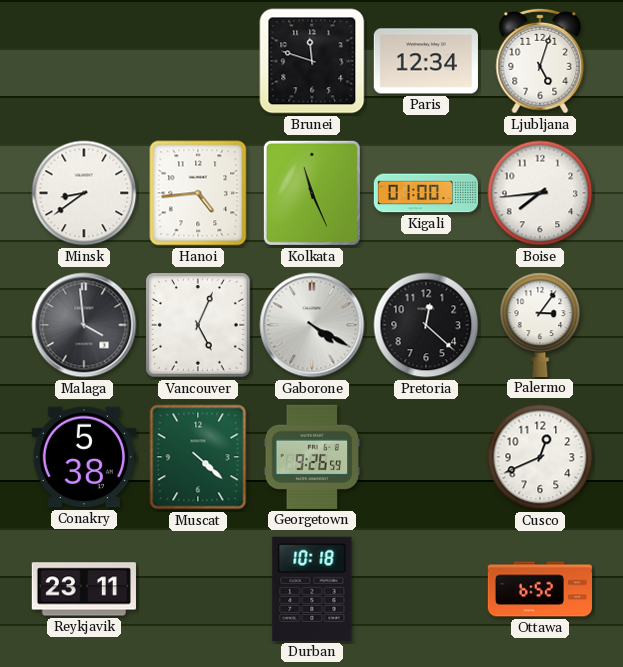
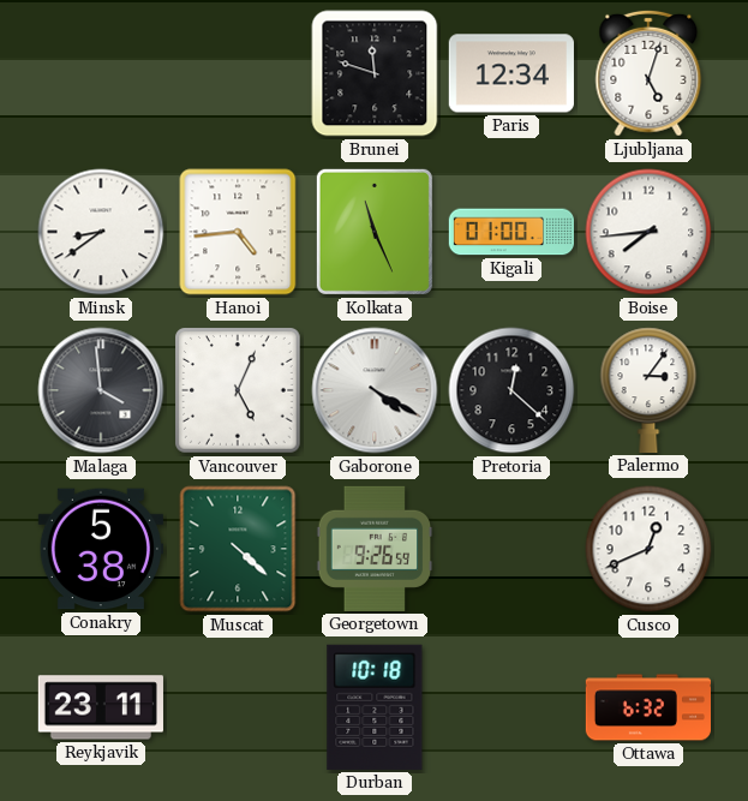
Ottawa: 6:52 -> 6:32
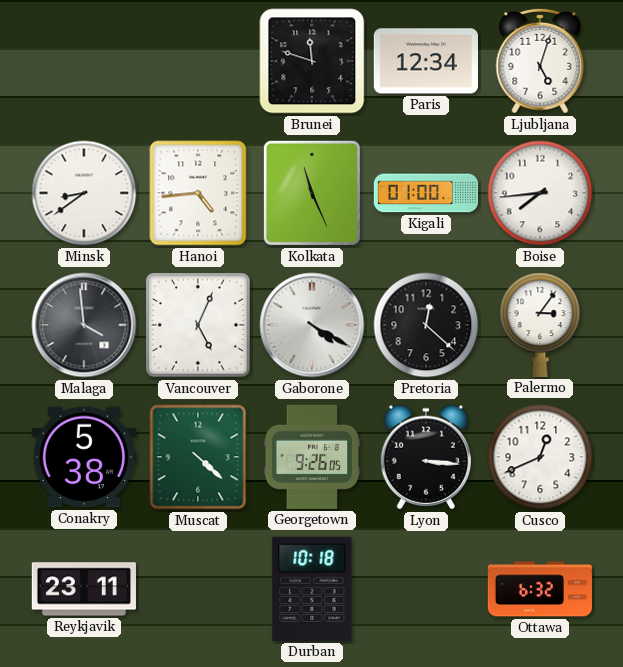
Georgetown: 9:26:59 -> 9:26:05
Lyon: none -> 3:16
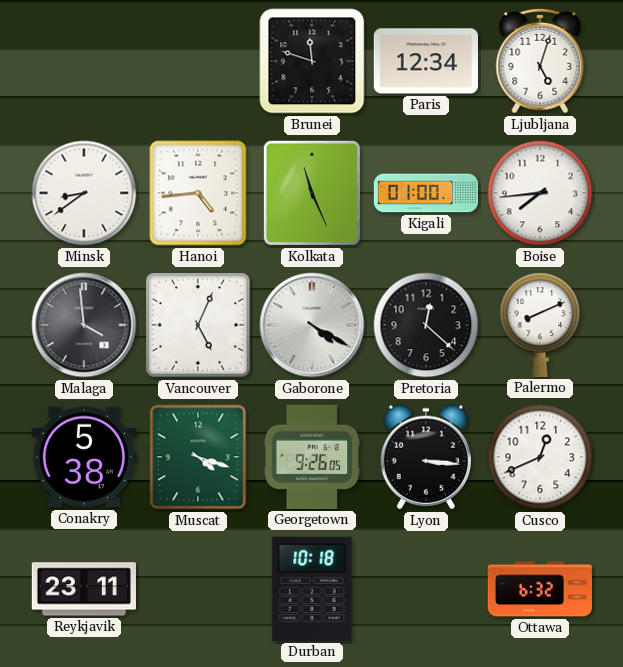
Palermo: 3:06 -> 8:11
Muscat: 4:22 -> 4:18
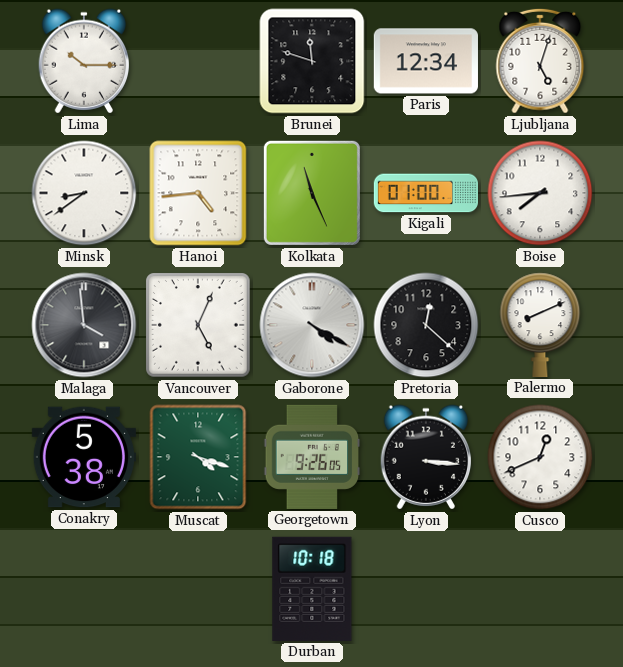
Lima: none -> 10:15
Reykjavik: 23:11 -> none
Ottawa: 6:32 -> none
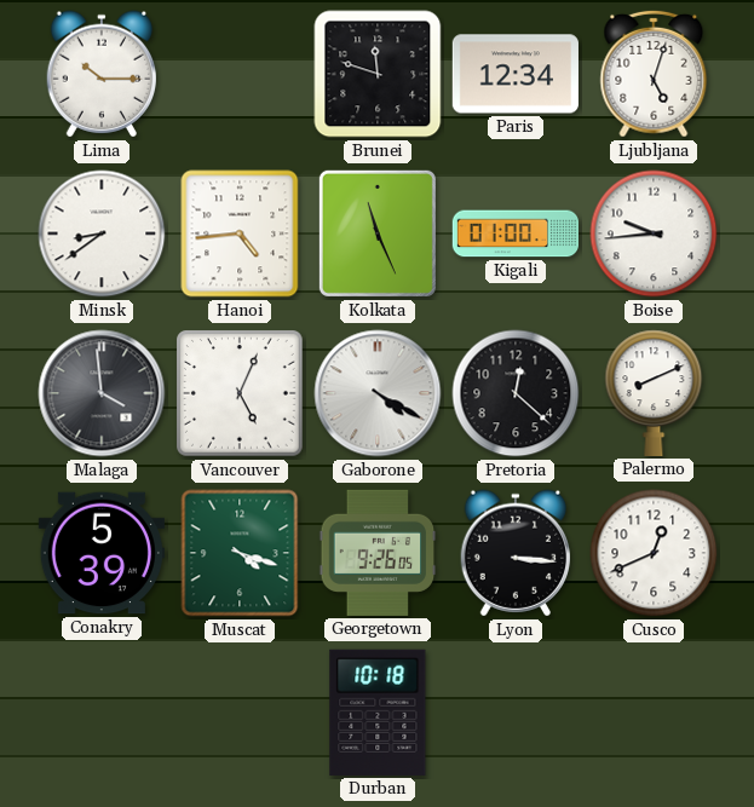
Boise: 7:44 -> 9:44
Conakry: 5:38 -> 5:39
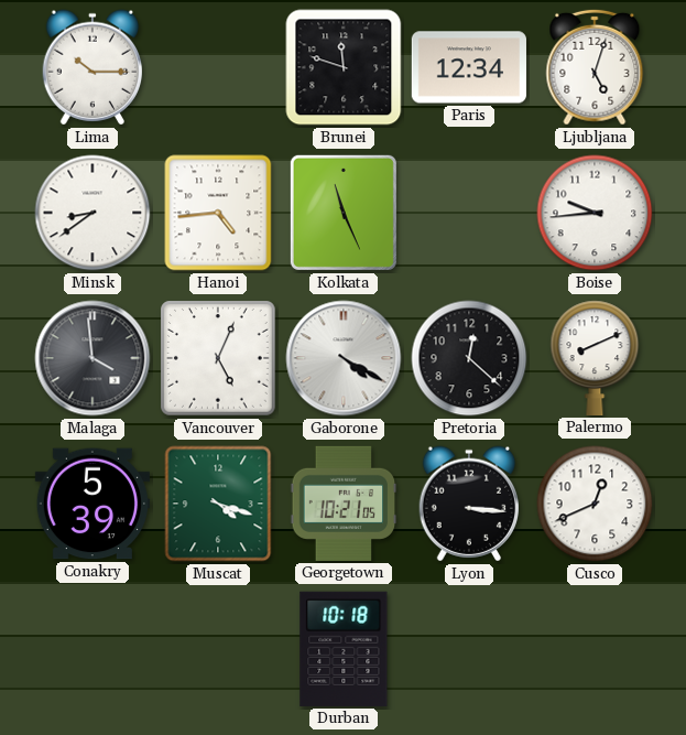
Kigali: 01:00 -> none
Georgetown: 9:26 -> 10:21
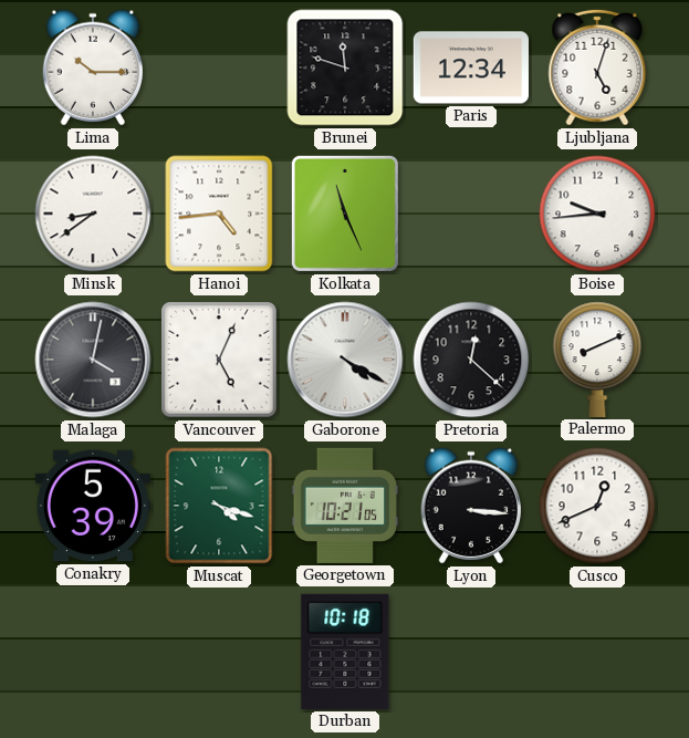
Malaga: 3:59 -> 4:02
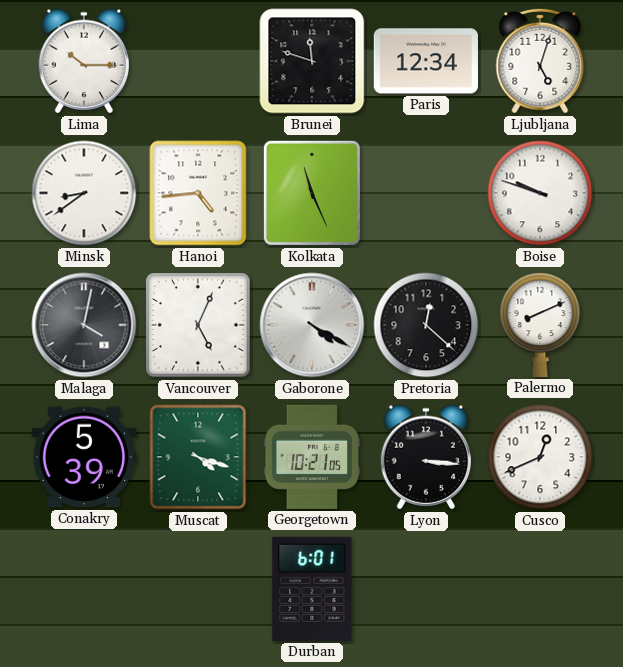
Boise: 9:44 -> 9:48
Durban: 10:18 -> 6:01
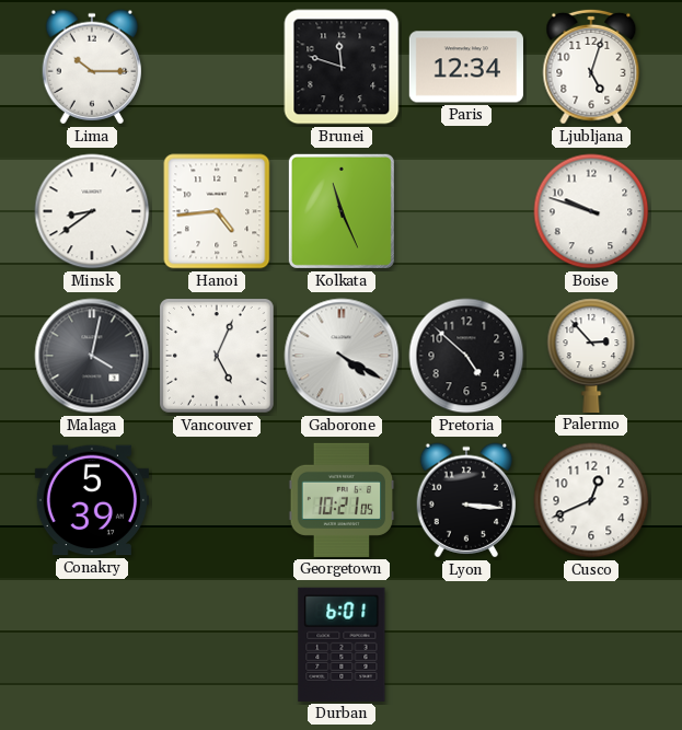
Pretoria: 12:22 -> 4:52
Palermo: 8:11 -> 2:53
Muscat: 4:18 -> none
